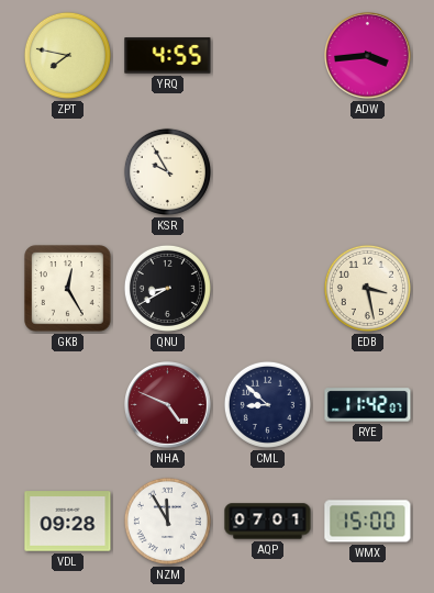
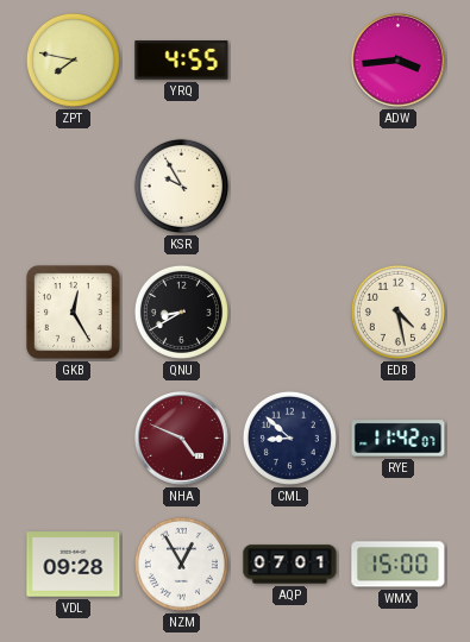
EDB: 3:28 -> 4:28
NZM: 11:55 -> 12:55
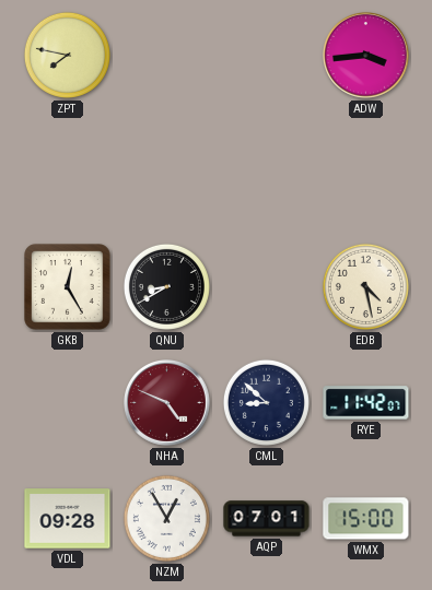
YRQ: 4:55 -> none
KSR: 9:55 -> none
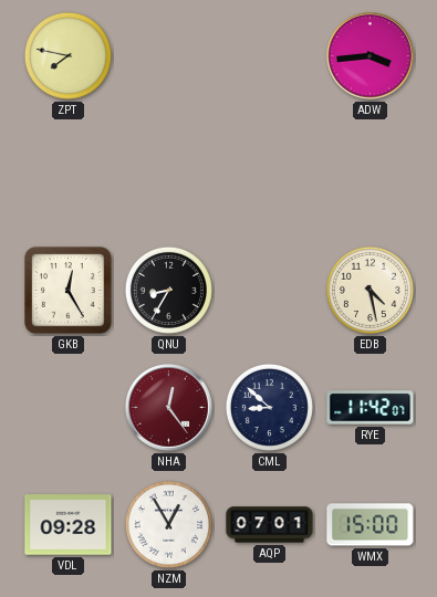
QNU: 8:40 -> 8:35
NHA: 4:49 -> 12:24
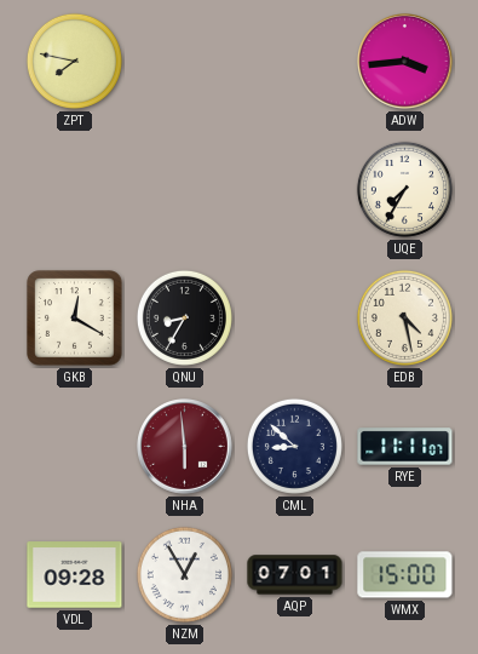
UQE: none -> 7:35
GKB: 12:25 -> 12:20
NHA: 12:24 -> 5:59
RYE: 11:42 -> 11:11
